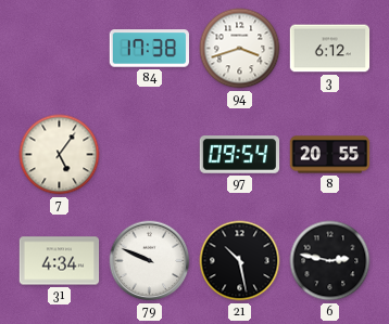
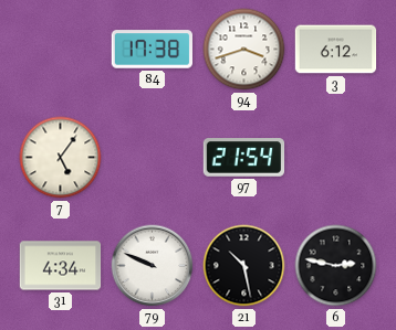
97: 09:54 -> 21:54
8: 20:55 -> none
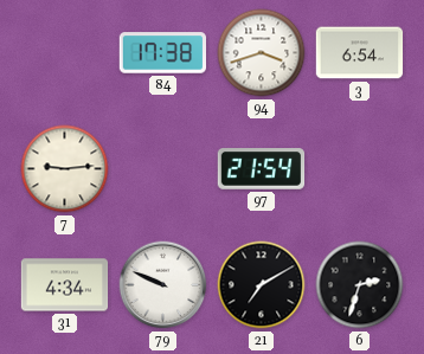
3: 6:12 -> 6:54
7: 5:06 -> 9:14
21: 10:28 -> 7:10
6: 2:47 -> 2:33
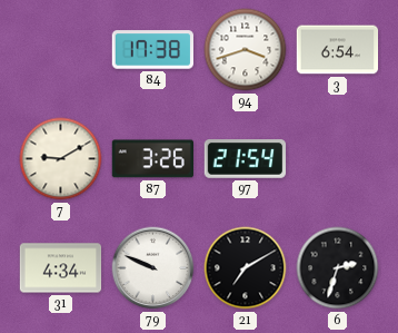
7: 9:14 -> 9:10
87: none -> 3:26
